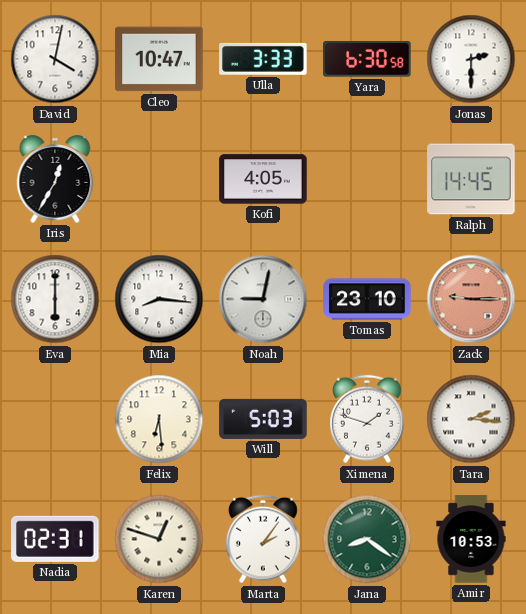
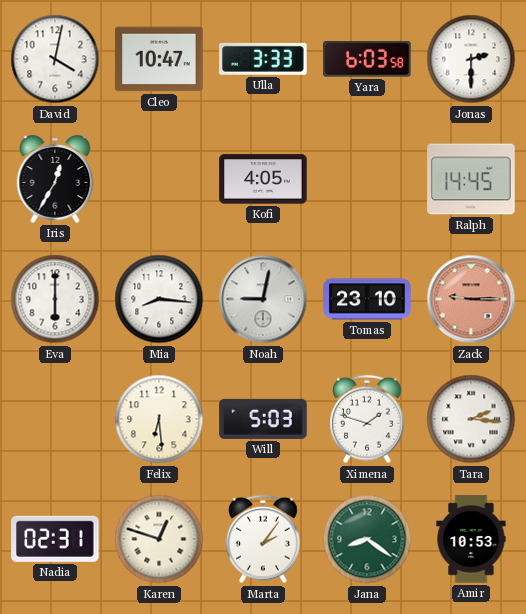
Yara: 6:30 -> 6:03
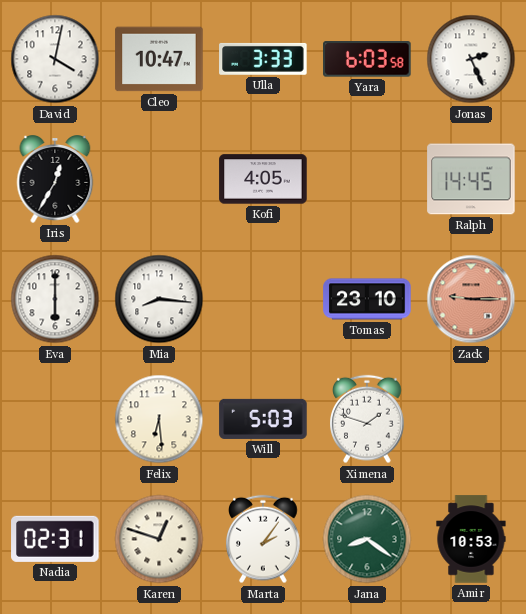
Jonas: 2:30 -> 2:26
Noah: 9:02 -> none
Tara: 2:16 -> none
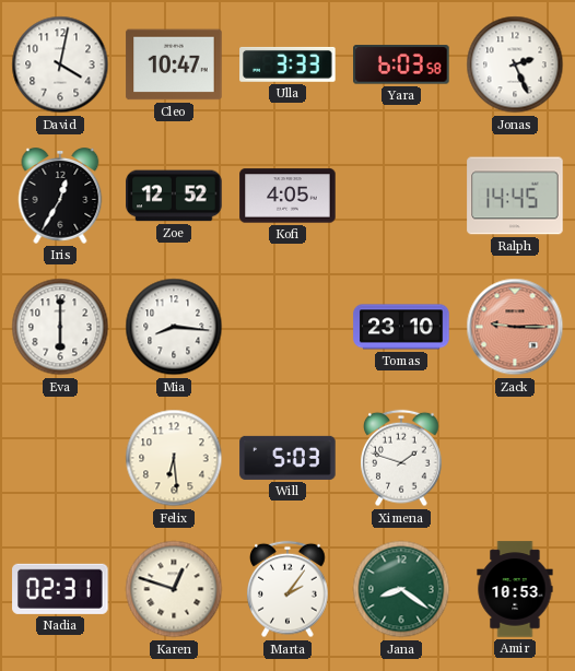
Zoe: none -> 12:52
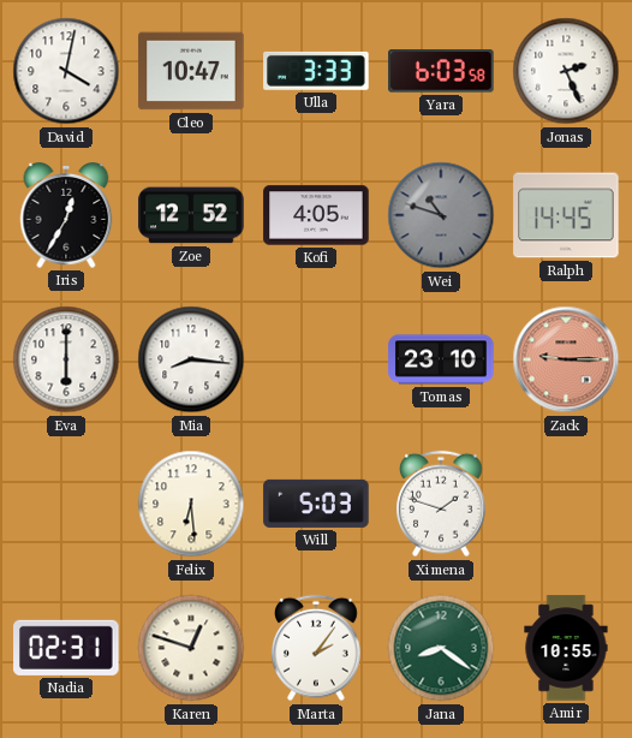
Wei: none -> 10:48
Amir: 10:53 -> 10:55
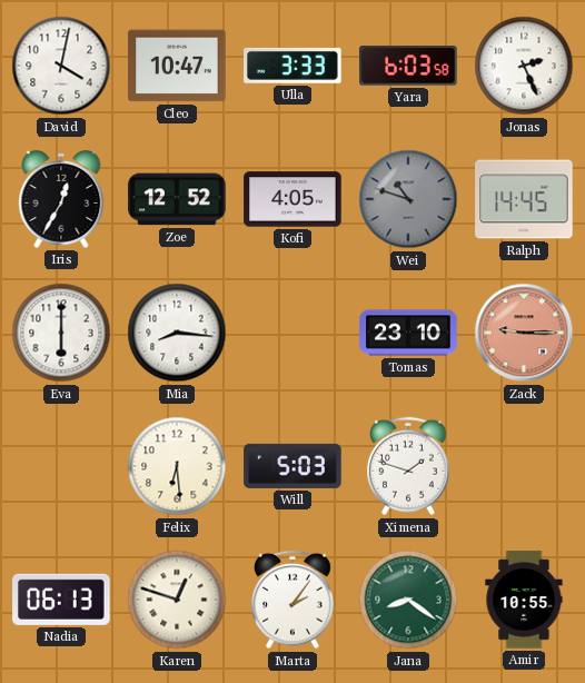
Nadia: 02:31 -> 06:13
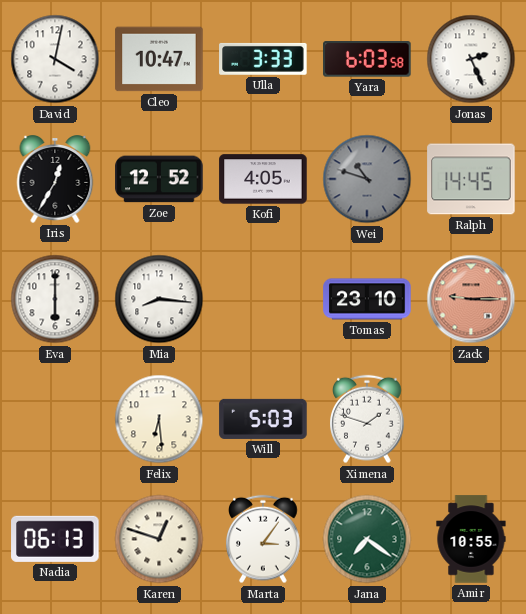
Marta: 2:06 -> 3:06
Jana: 8:21 -> 7:21
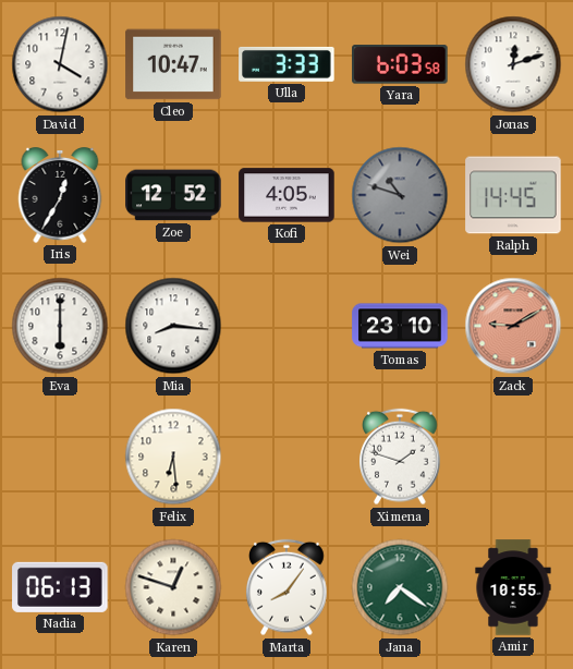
Jonas: 2:26 -> 12:12
Zack: 9:15 -> 9:10
Will: 5:03 -> none
Marta: 3:06 -> 8:06
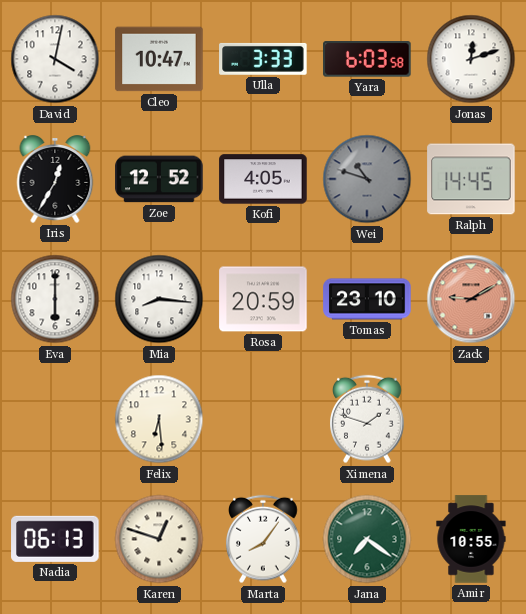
Rosa: none -> 20:59
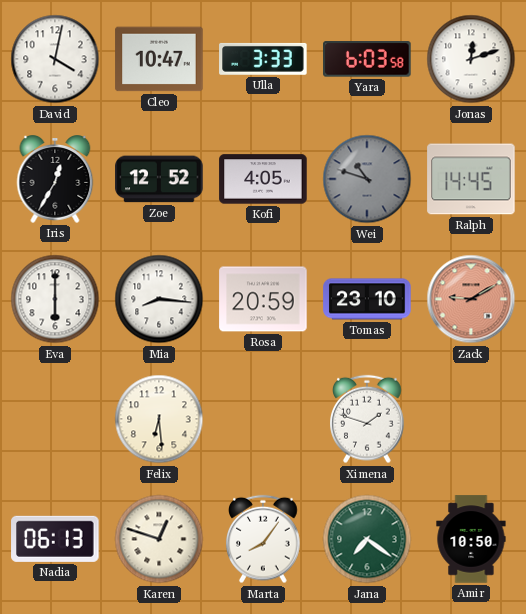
Amir: 10:55 -> 10:50
